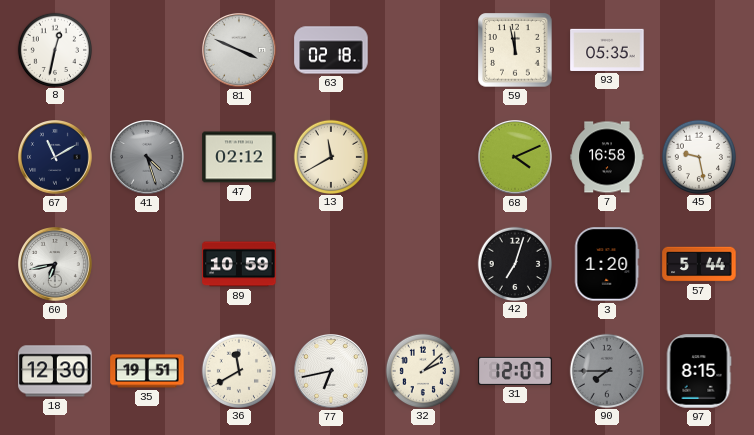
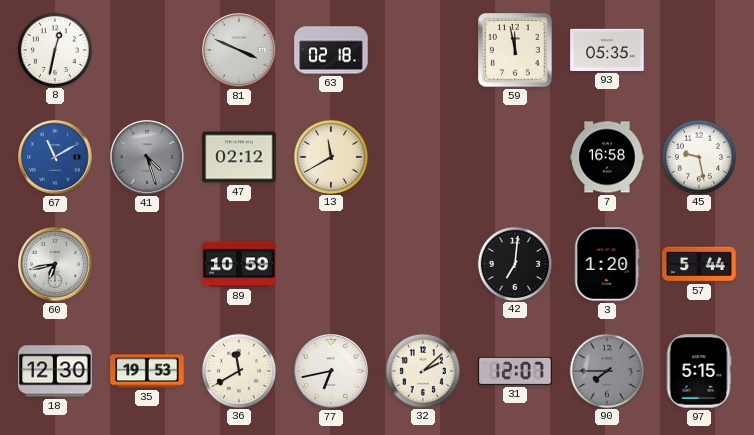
67 dial: navy -> blue
68: 4:11 -> none
42: 7:03 -> 7:01
35: 19:51 -> 19:53
97: 8:15 -> 5:15
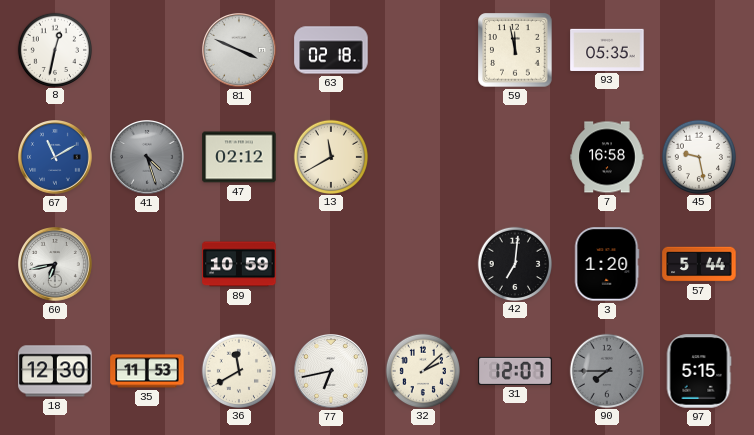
35: 19:53 -> 11:53
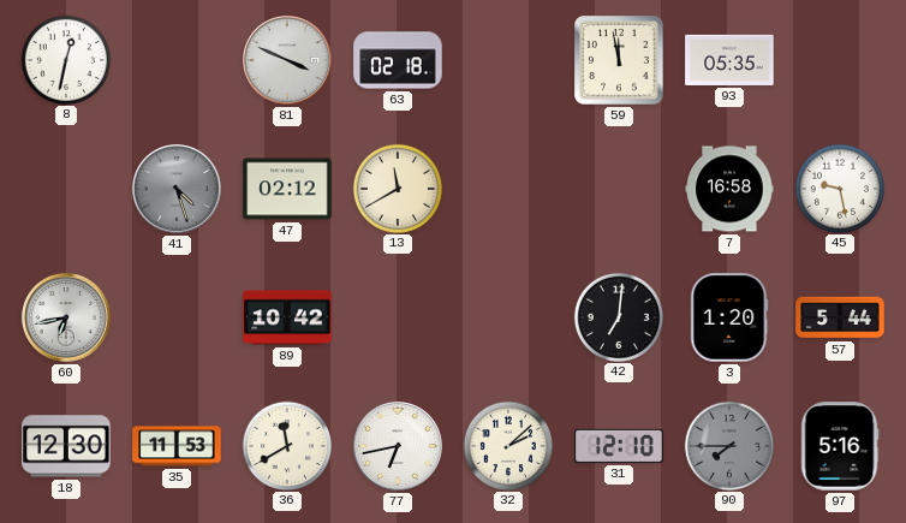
67: 11:10 -> none
89: 10:59 -> 10:42
31: 12:07 -> 12:10
97: 5:15 -> 5:16
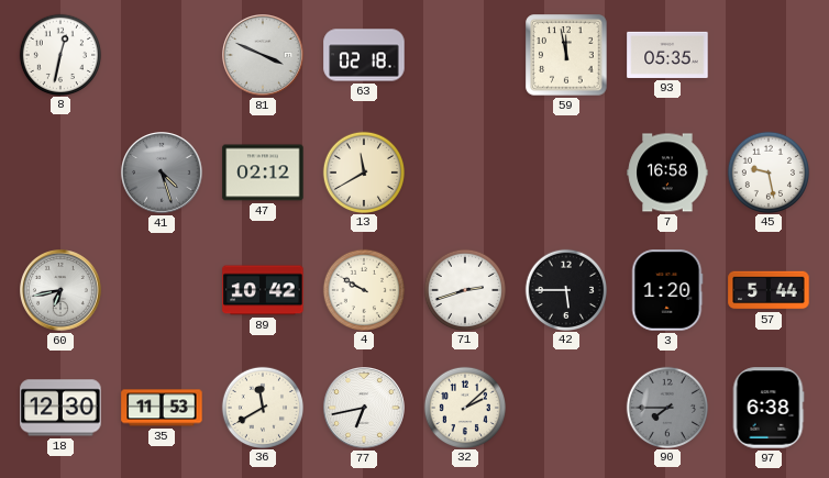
4: none -> 9:50
71: none -> 2:42
42: 7:01 -> 5:45
31: 12:10 -> none
97: 5:16 -> 6:38
